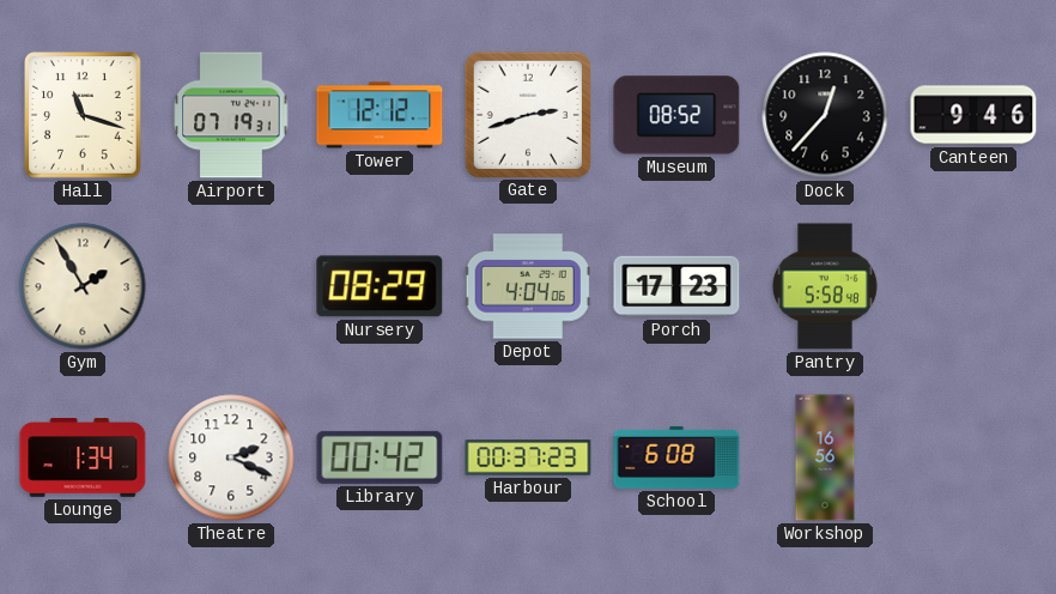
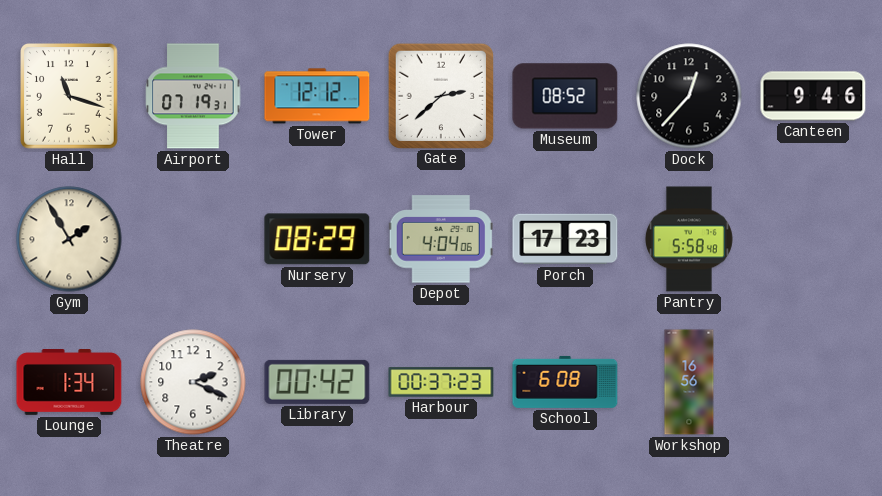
Gate: 2:42 -> 2:38
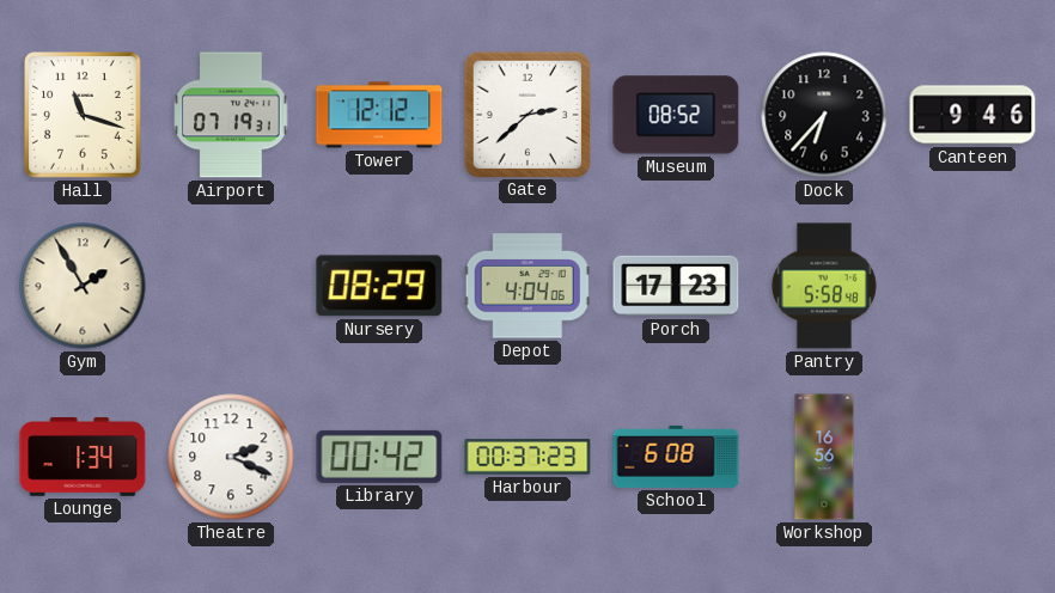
Dock: 12:37 -> 6:37
